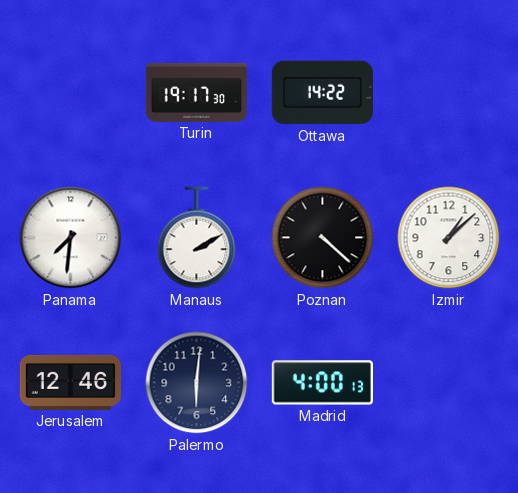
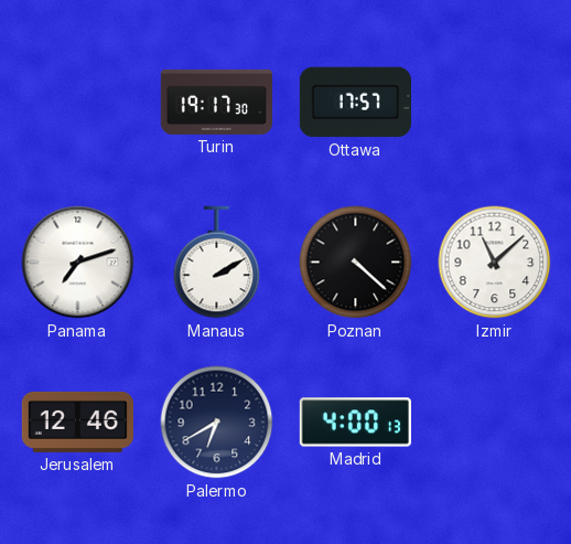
Ottawa: 14:22 -> 17:57
Panama: 7:31 -> 7:12
Izmir: 1:08 -> 11:08
Palermo: 6:01 -> 6:40
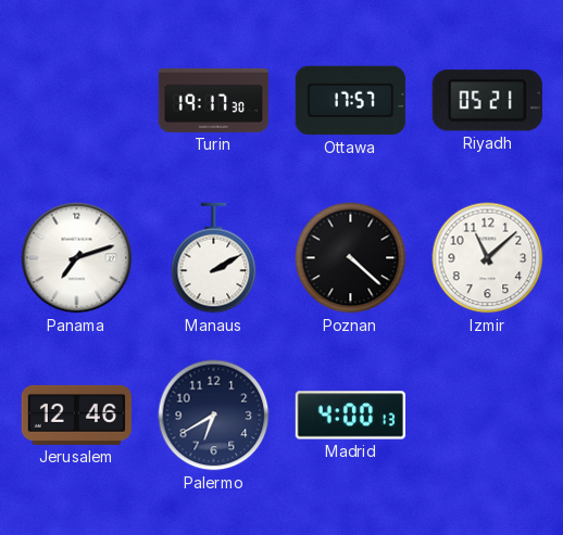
Riyadh: none -> 05:21
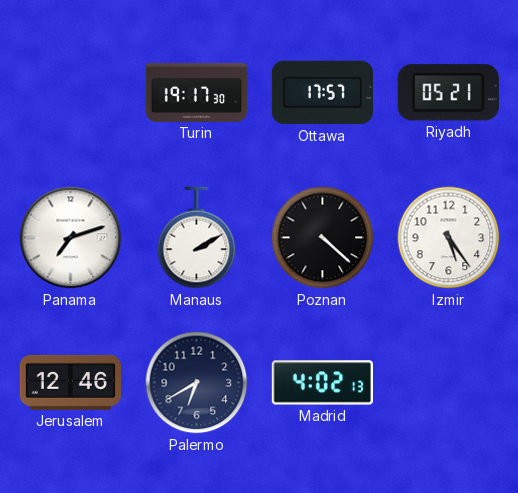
Izmir: 11:08 -> 5:24
Madrid: 4:00 -> 4:02
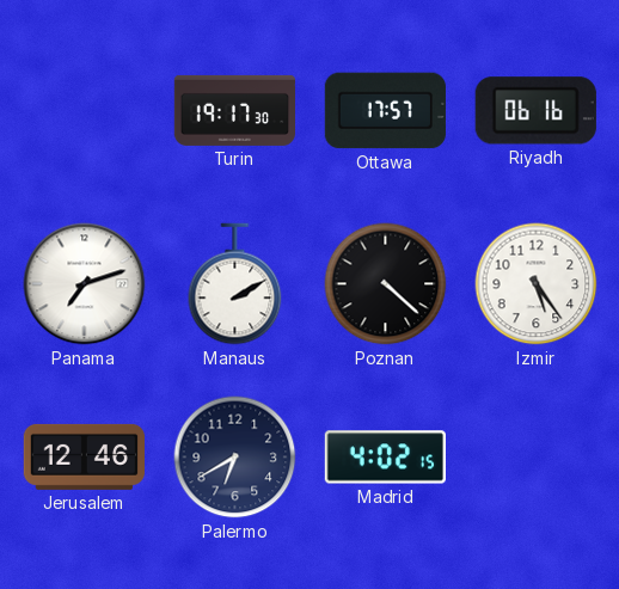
Riyadh: 05:21 -> 06:16
Madrid: 4:02:13 -> 4:02:15
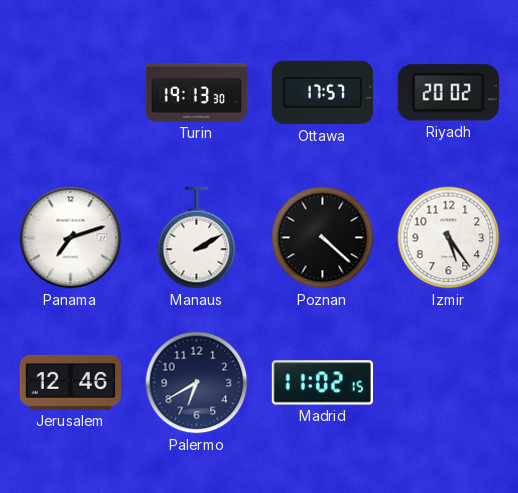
Turin: 19:17 -> 19:13
Riyadh: 06:16 -> 20:02
Madrid: 4:02 -> 11:02
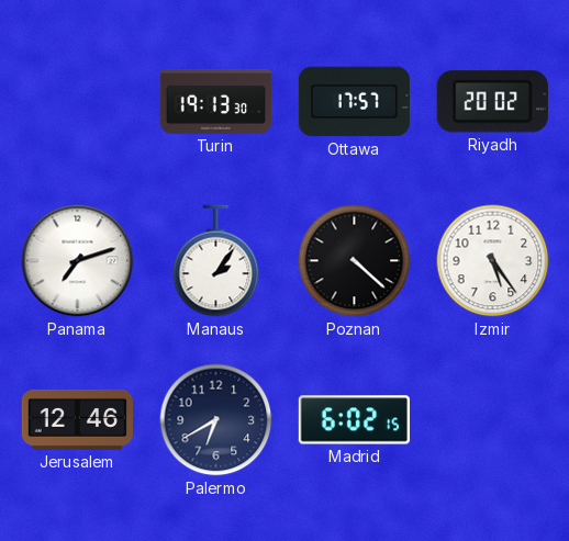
Manaus: 2:10 -> 2:06
Madrid: 11:02 -> 6:02
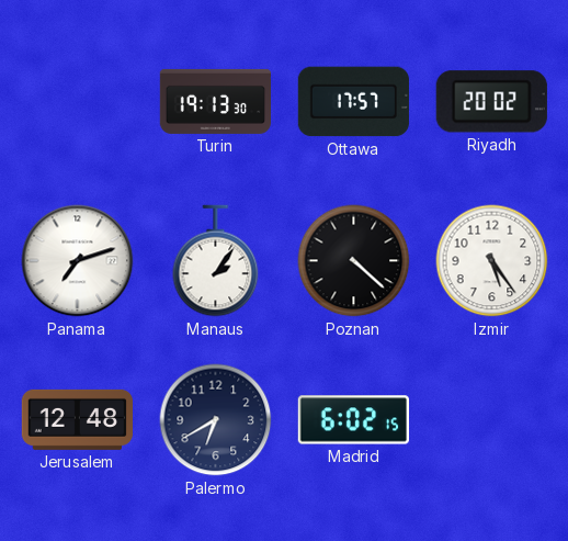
Jerusalem: 12:46 -> 12:48
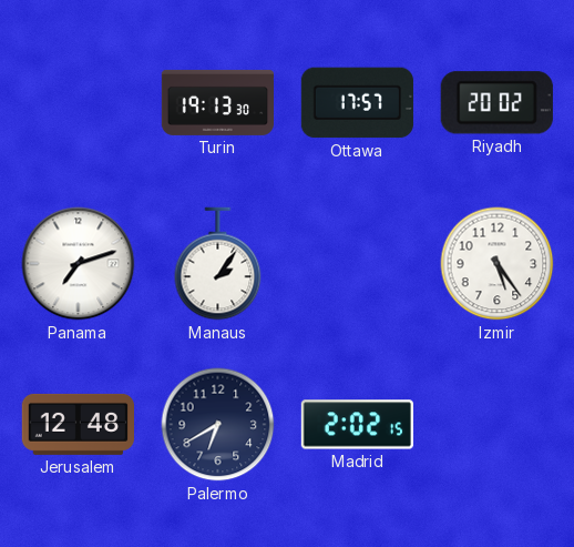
Poznan: 4:22 -> none
Madrid: 6:02 -> 2:02
